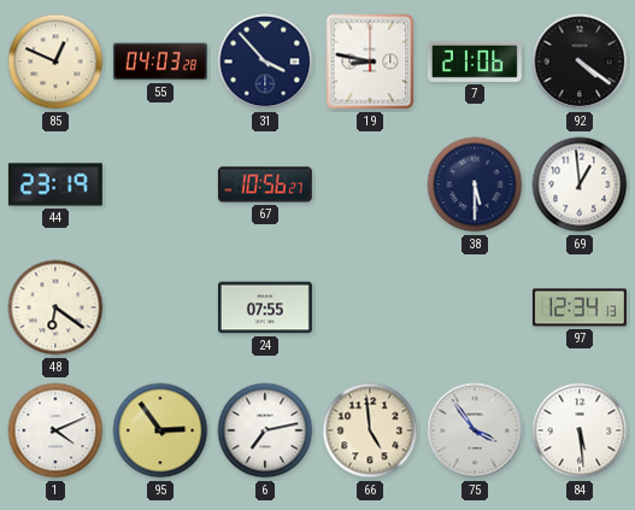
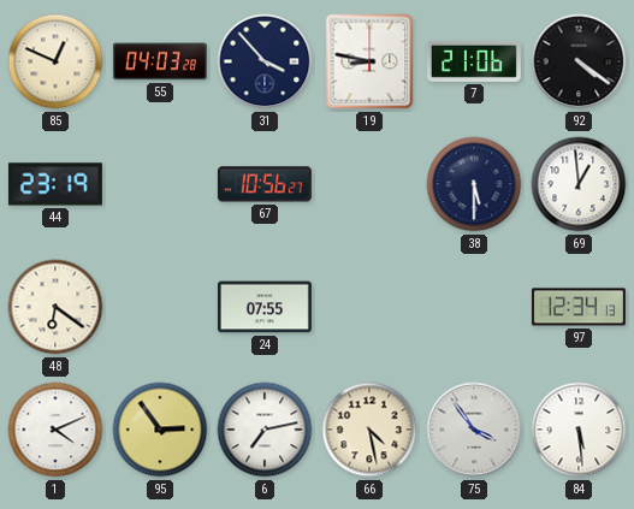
66: 4:59 -> 4:28
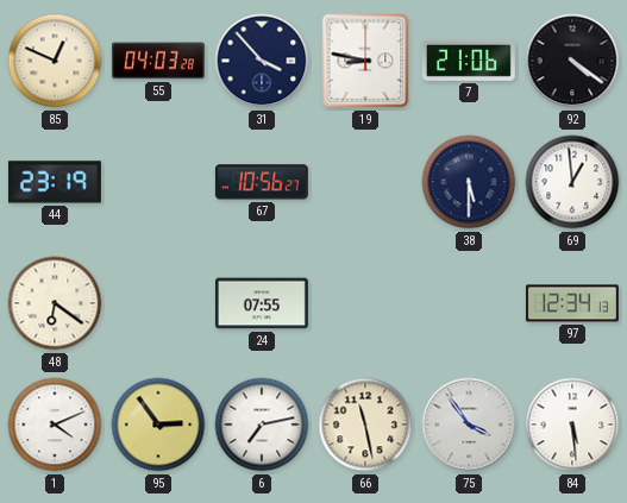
66: 4:28 -> 11:28
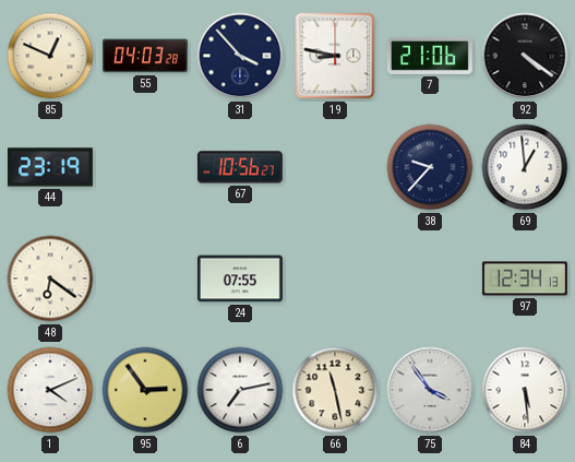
38: 5:30 -> 9:37
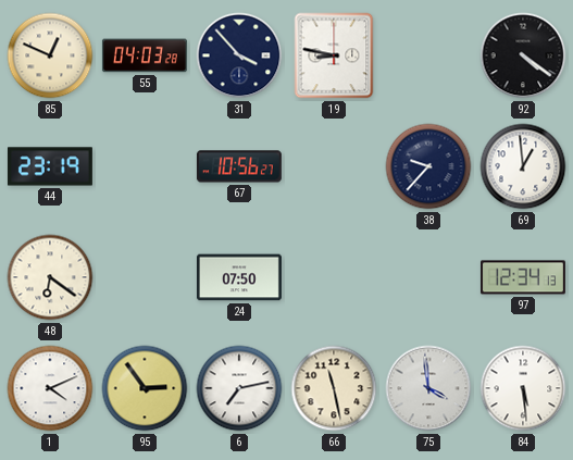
7: 21:06 -> none
24: 07:55 -> 07:50
75: 3:54 -> 3:59
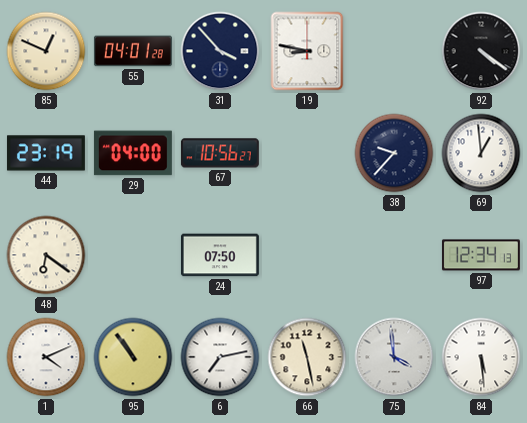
55: 04:03 -> 04:01
29: none -> 04:00
95: 2:54 -> 10:54
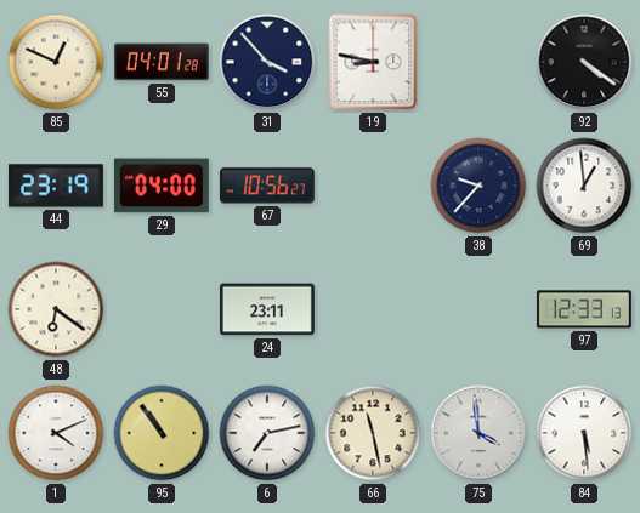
24: 07:50 -> 23:11
97: 12:34 -> 12:33
